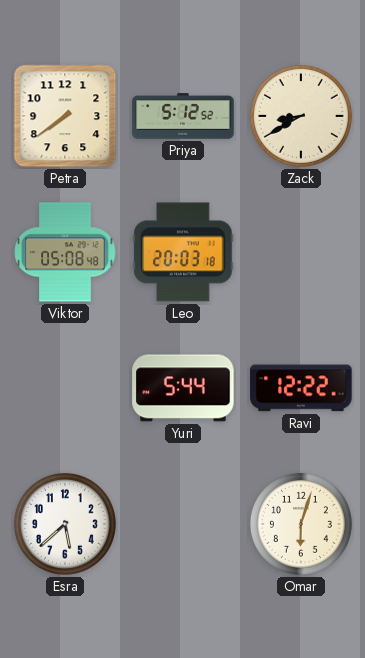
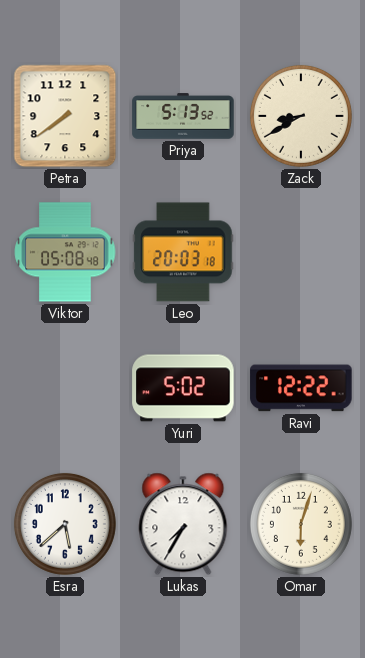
Priya: 5:12 -> 5:13
Yuri: 5:44 -> 5:02
Lukas: none -> 7:35
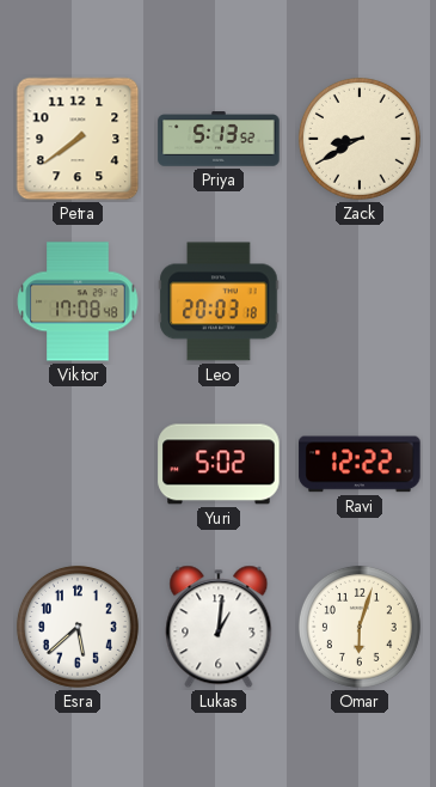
Viktor: 05:08 -> 17:08
Lukas: 7:35 -> 1:01
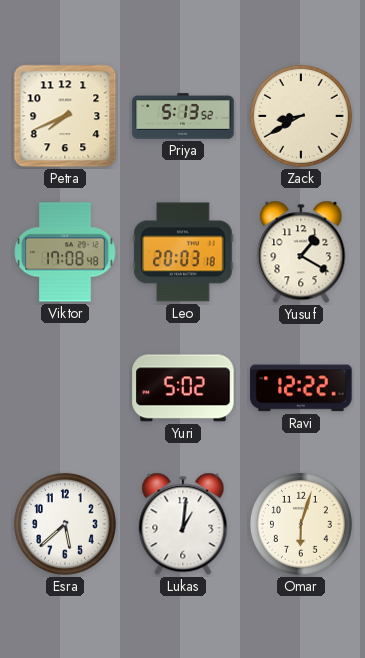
Petra: 7:39 -> 7:41
Yusuf: none -> 1:20
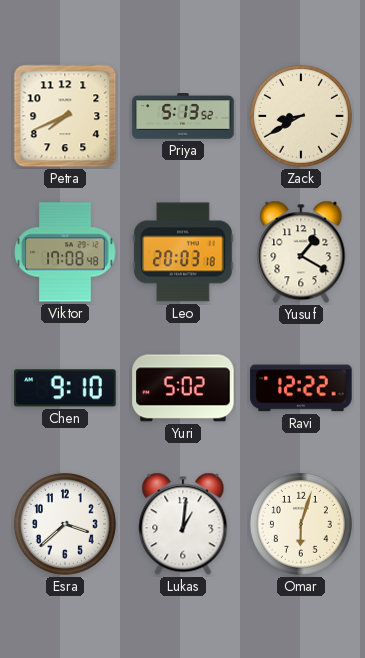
Chen: none -> 9:10
Esra: 5:38 -> 3:38
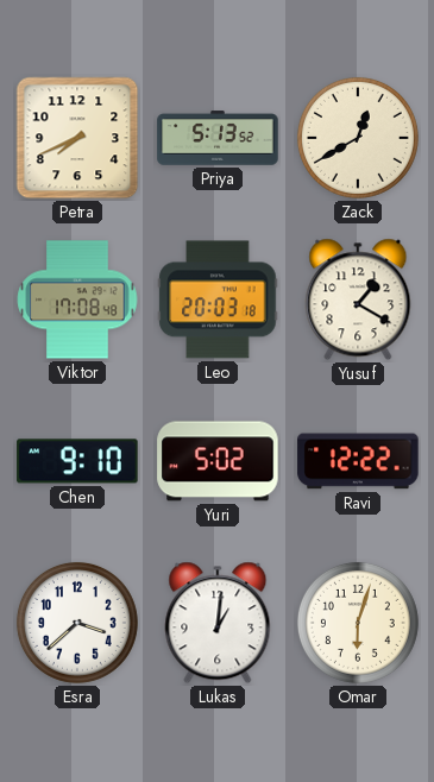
Zack: 8:40 -> 12:40
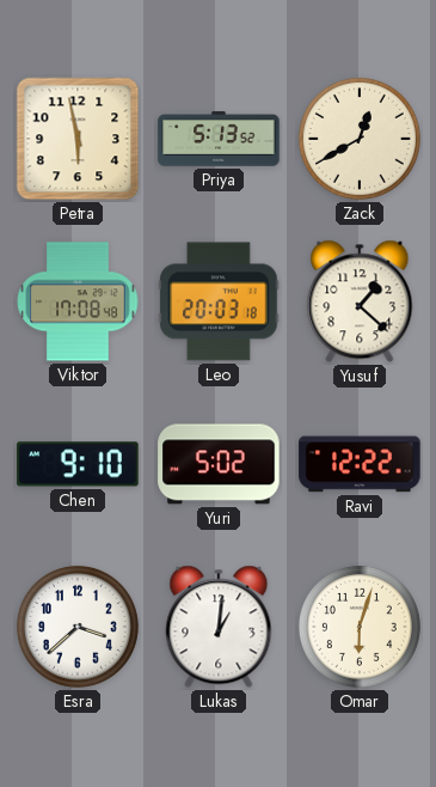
Petra: 7:41 -> 5:58
Yusuf: 1:20 -> 1:22
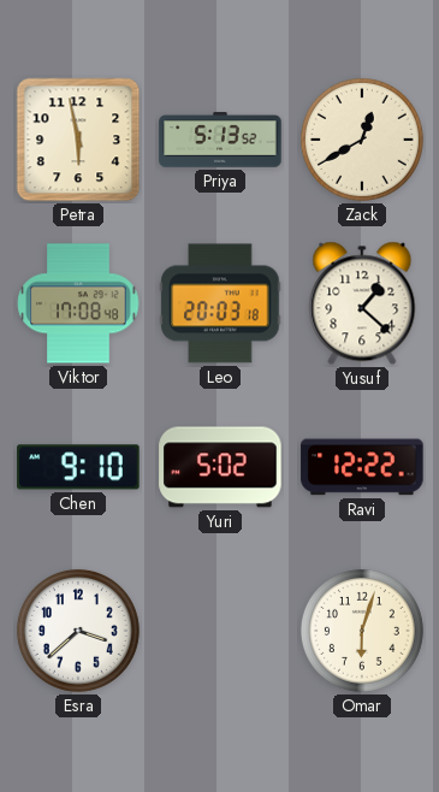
Lukas: 1:01 -> none
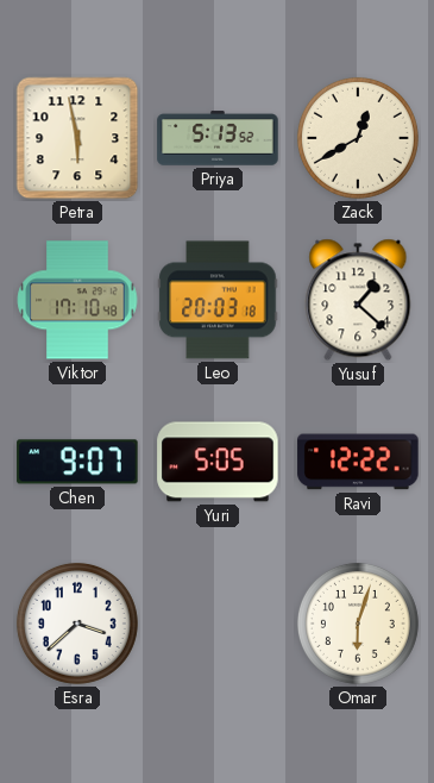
Viktor: 17:08 -> 17:10
Chen: 9:10 -> 9:07
Yuri: 5:02 -> 5:05
